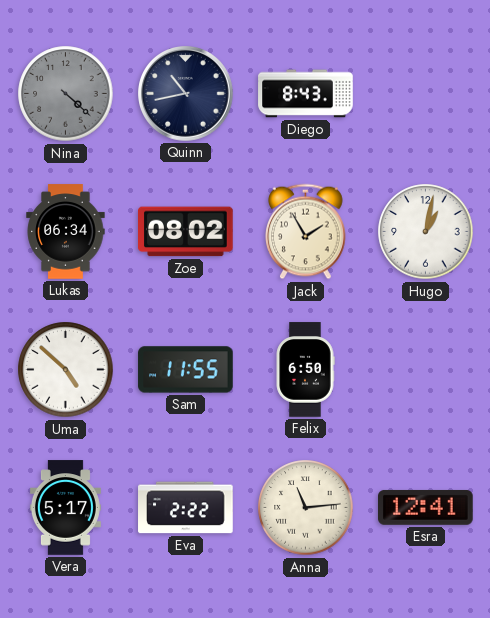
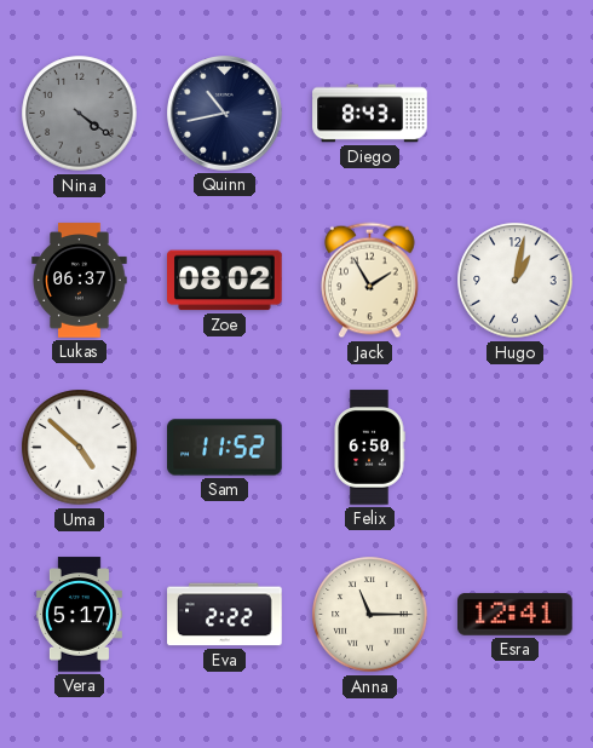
Nina: 4:22 -> 4:21
Lukas: 06:34 -> 06:37
Sam: 11:55 -> 11:52
Anna: 11:14 -> 11:15
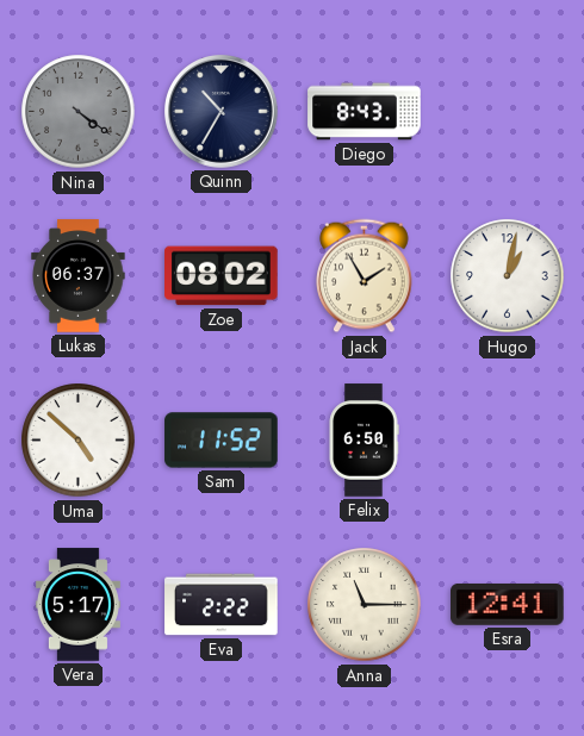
Quinn: 10:43 -> 10:35
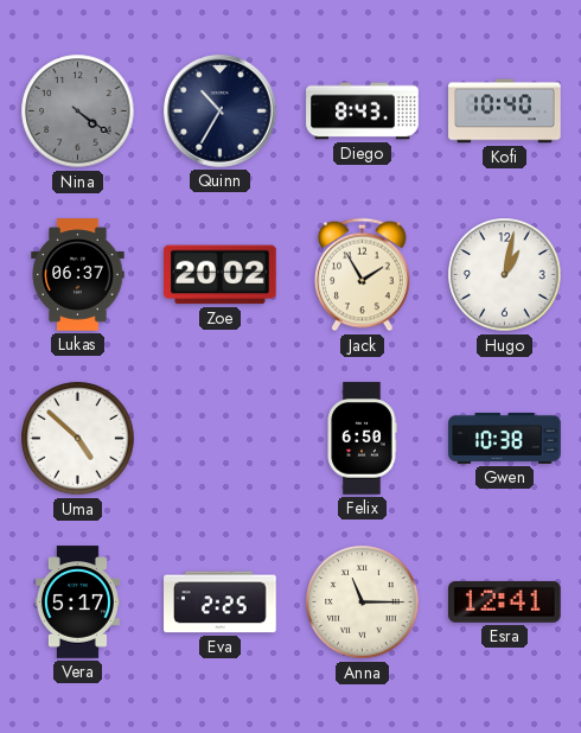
Kofi: none -> 10:40
Zoe: 08:02 -> 20:02
Sam: 11:52 -> none
Gwen: none -> 10:38
Eva: 2:22 -> 2:25
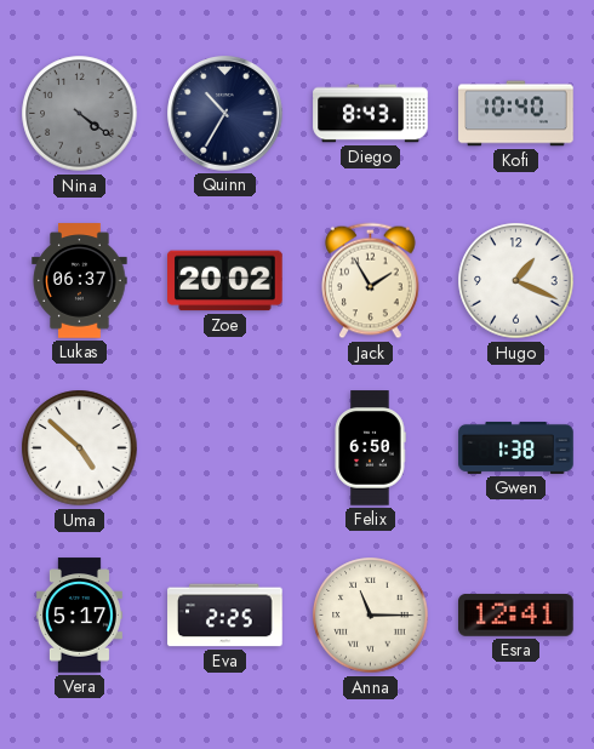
Hugo: 1:02 -> 1:19
Gwen: 10:38 -> 1:38
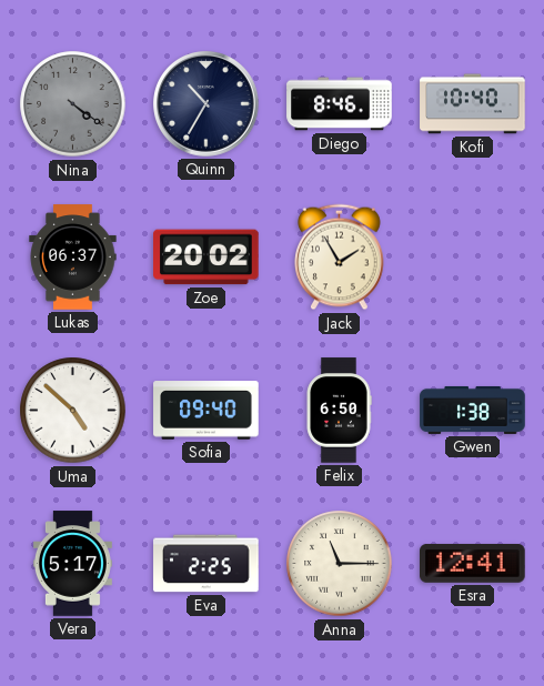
Diego: 8:43 -> 8:46
Hugo: 1:19 -> none
Sofia: none -> 09:40
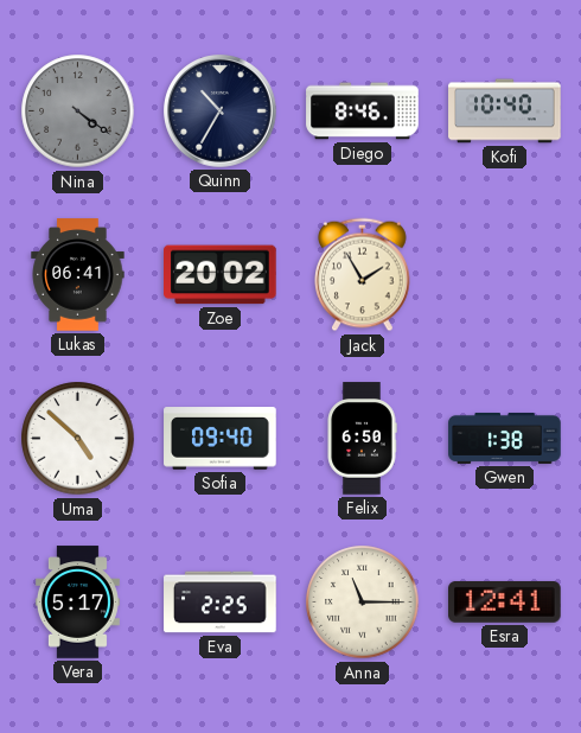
Lukas: 06:37 -> 06:41
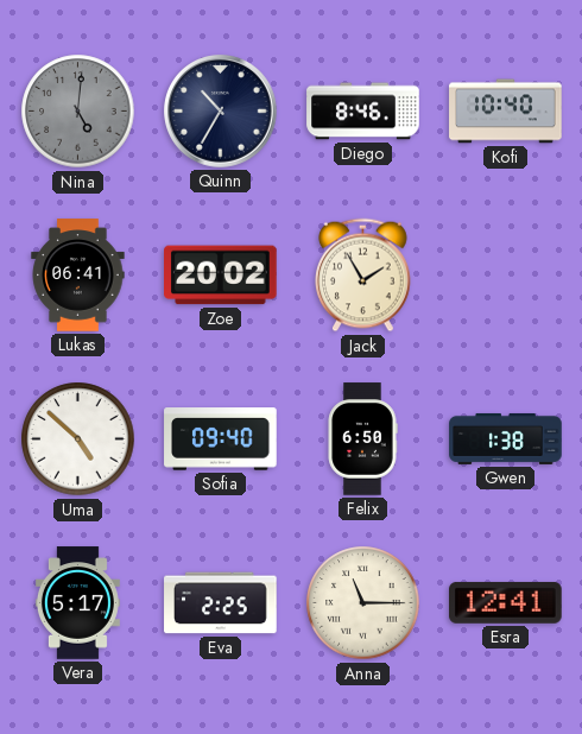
Nina: 4:21 -> 5:01
